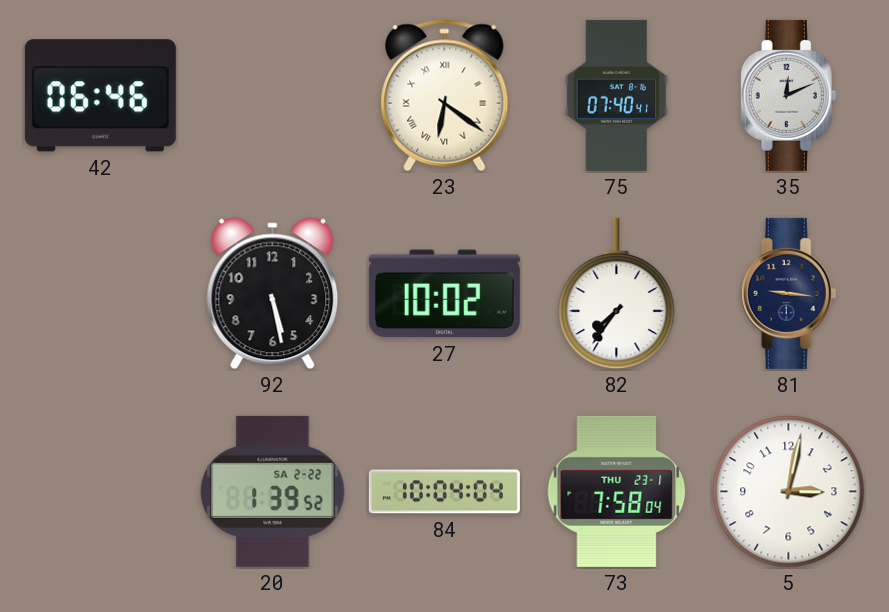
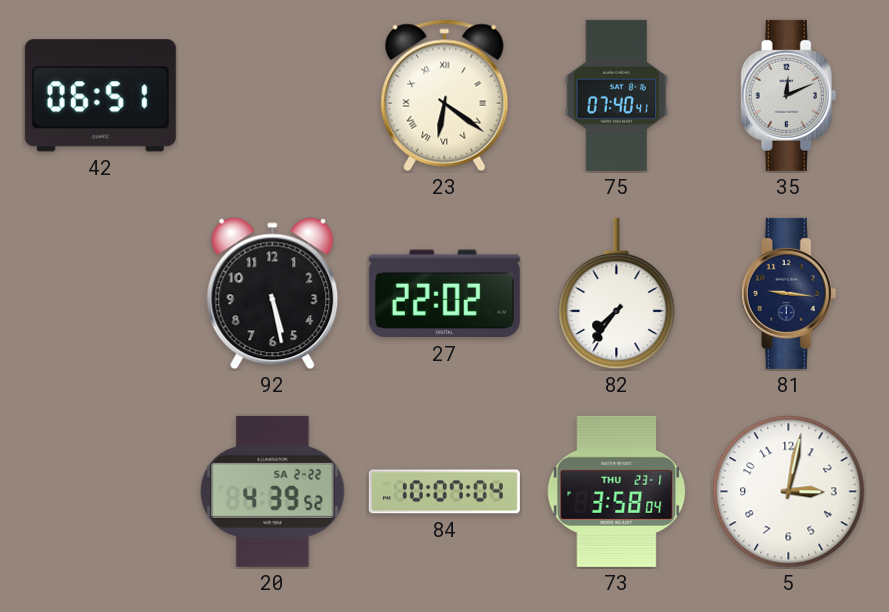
42: 06:46 -> 06:51
27: 10:02 -> 22:02
20: 1:39 -> 4:39
84: 10:04 -> 10:07
73: 7:58 -> 3:58
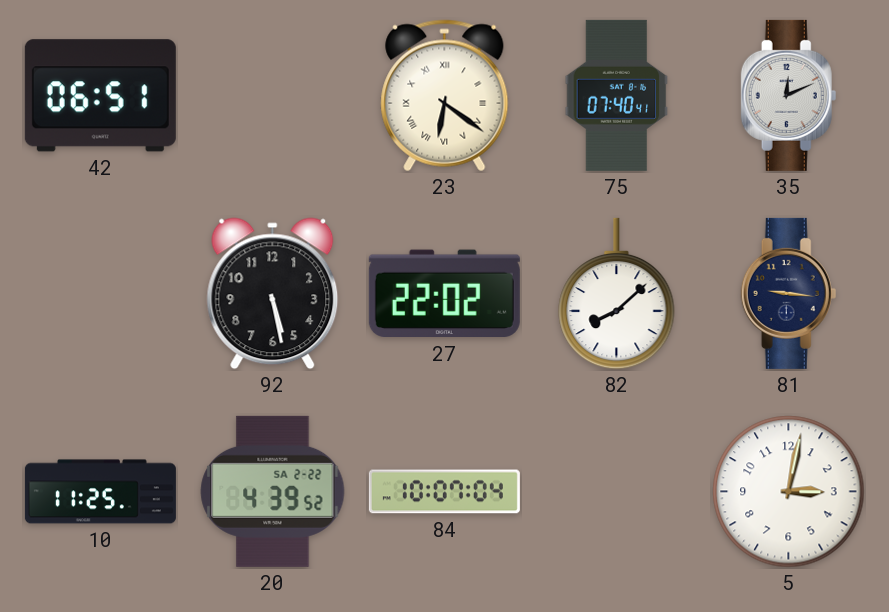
82: 7:36 -> 8:08
10: none -> 11:25
73: 3:58 -> none
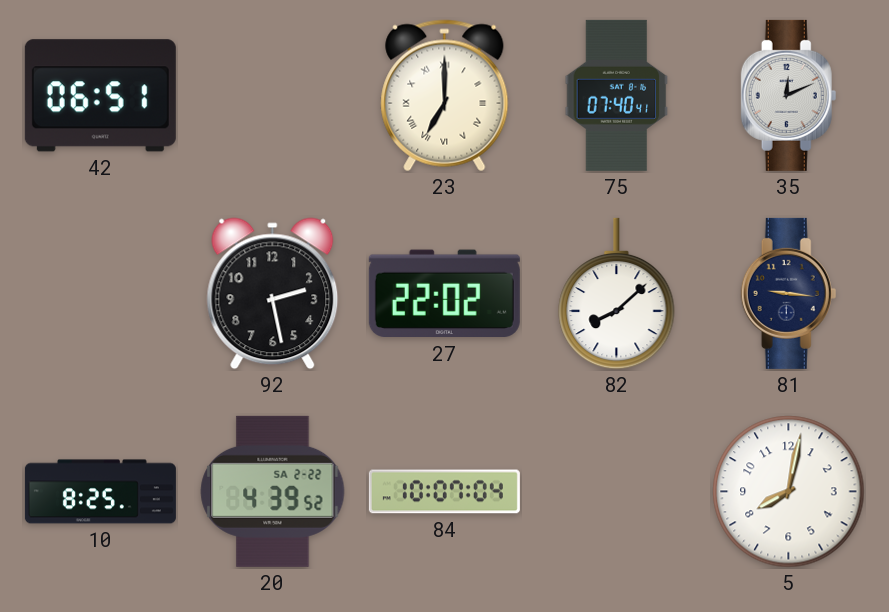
23: 6:21 -> 7:00
92: 5:28 -> 2:28
10: 11:25 -> 8:25
5: 3:02 -> 8:02
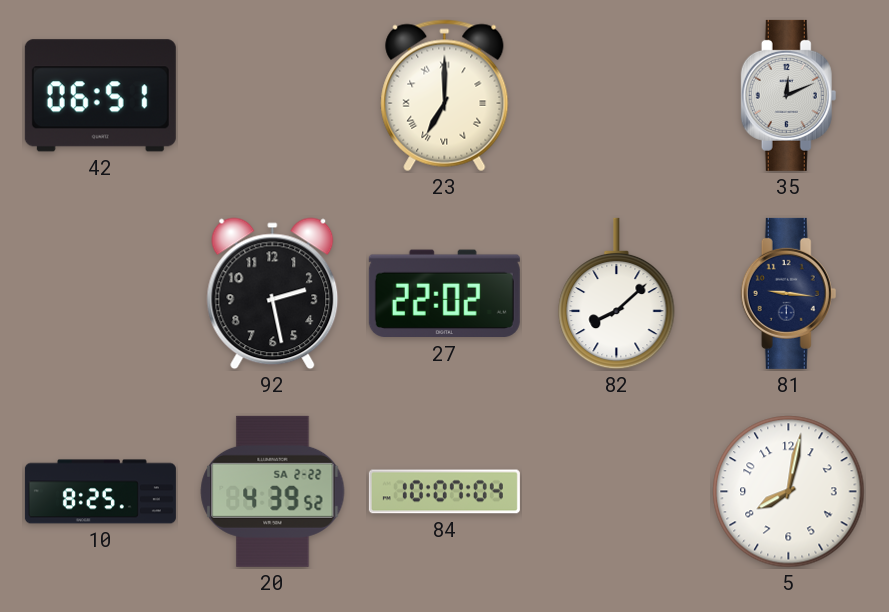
75: 07:40 -> none
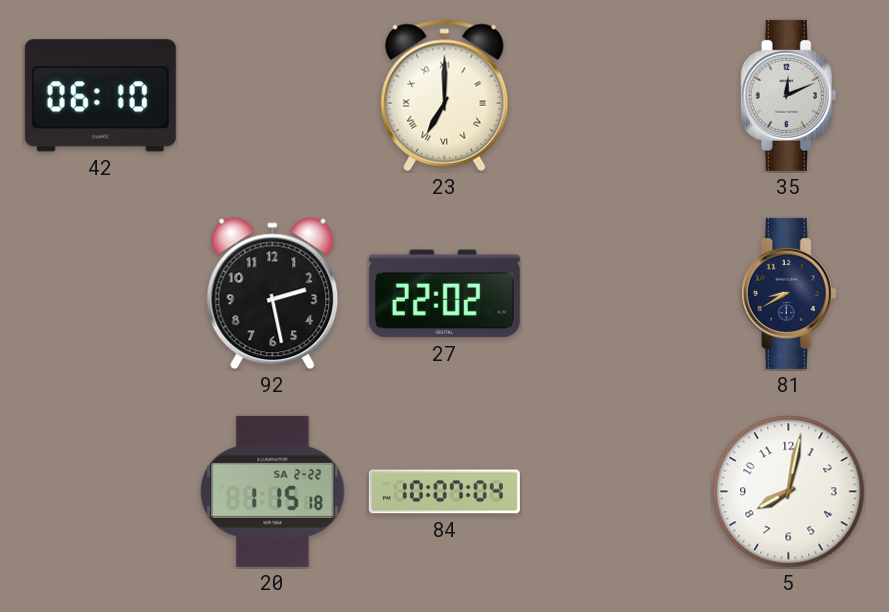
42: 06:51 -> 06:10
82: 8:08 -> none
81: 9:16 -> 8:40
10: 8:25 -> none
20: 4:39 -> 1:15
